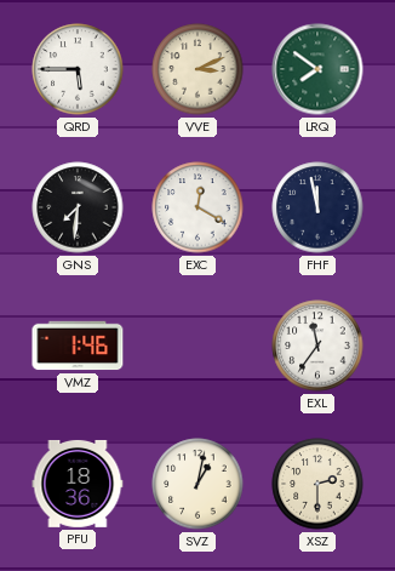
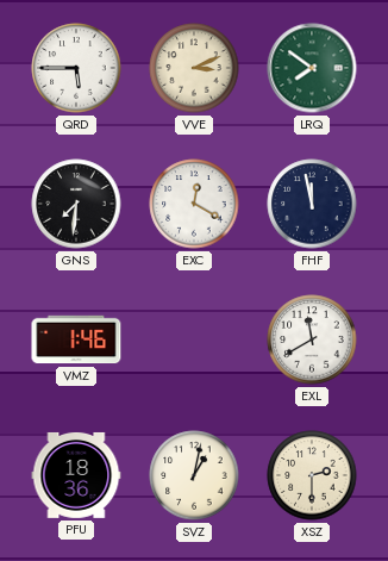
EXL: 11:36 -> 11:40
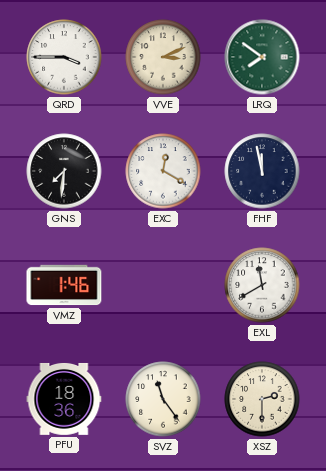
QRD: 5:45 -> 3:45
SVZ: 1:02 -> 11:24
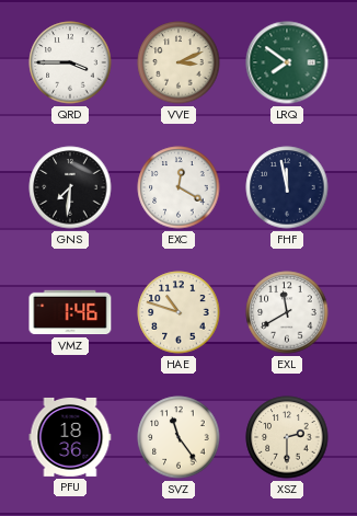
HAE: none -> 10:48
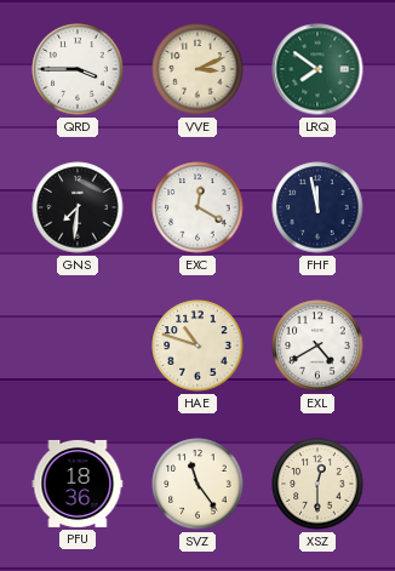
VMZ: 1:46 -> none
EXL: 11:40 -> 4:40
XSZ: 2:30 -> 12:30
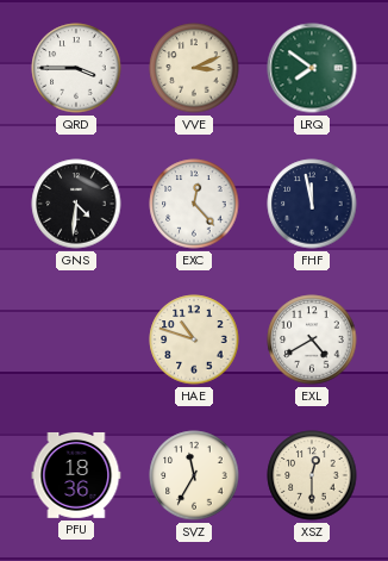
GNS: 7:31 -> 4:31
EXC: 12:20 -> 12:23
SVZ: 11:24 -> 11:35
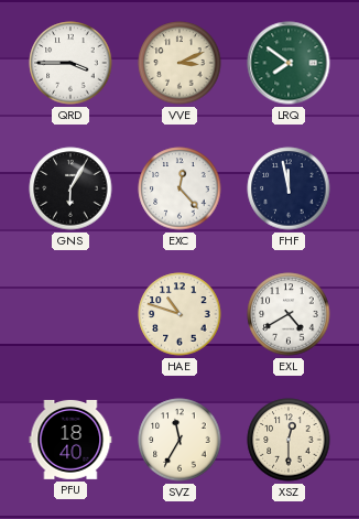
GNS: 4:31 -> 6:05
PFU: 18:36 -> 18:40
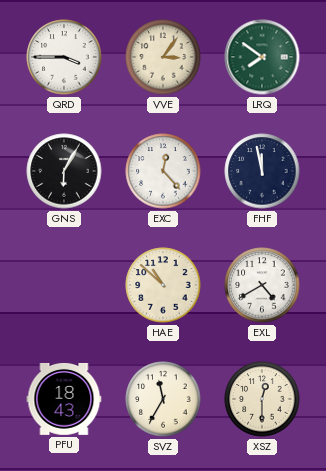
VVE: 3:11 -> 3:06
HAE: 10:48 -> 10:52
PFU: 18:40 -> 18:43
